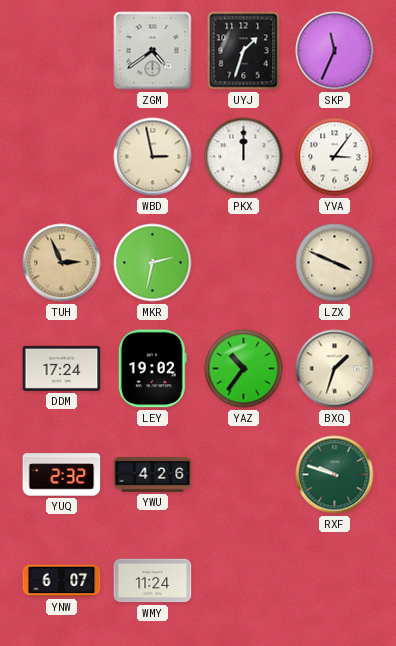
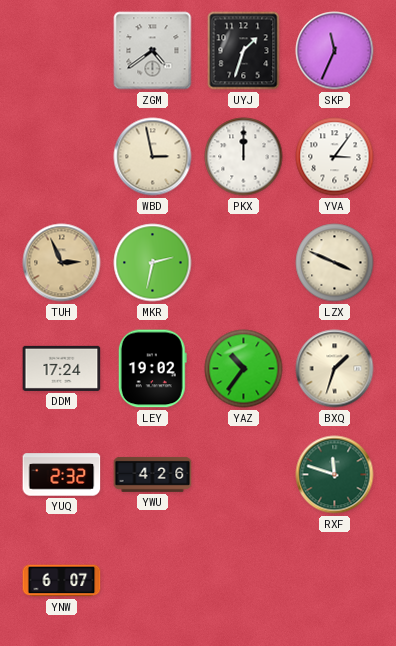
RXF: 9:48 -> 11:48
WMY: 11:24 -> none
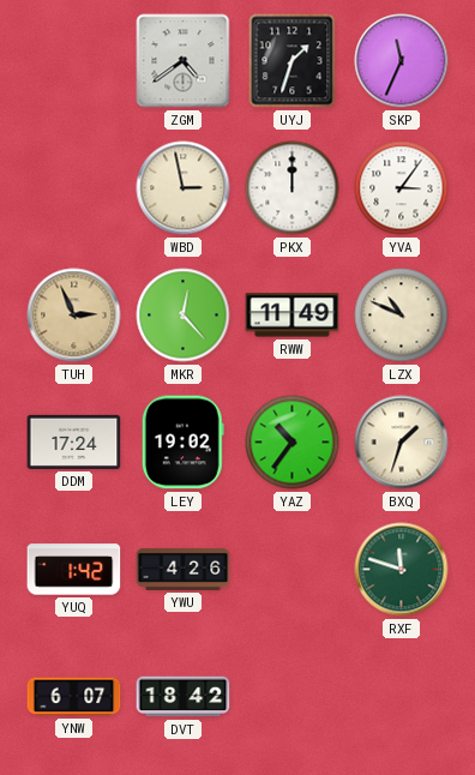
MKR: 2:32 -> 12:23
RWW: none -> 11:49
LZX: 3:49 -> 10:49
YUQ: 2:32 -> 1:42
DVT: none -> 18:42
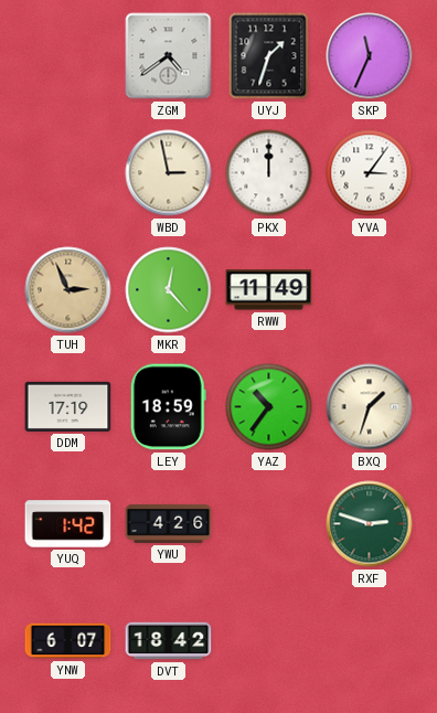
LZX: 10:49 -> none
DDM: 17:24 -> 17:19
LEY: 19:02 -> 18:59
RXF: 11:48 -> 2:48
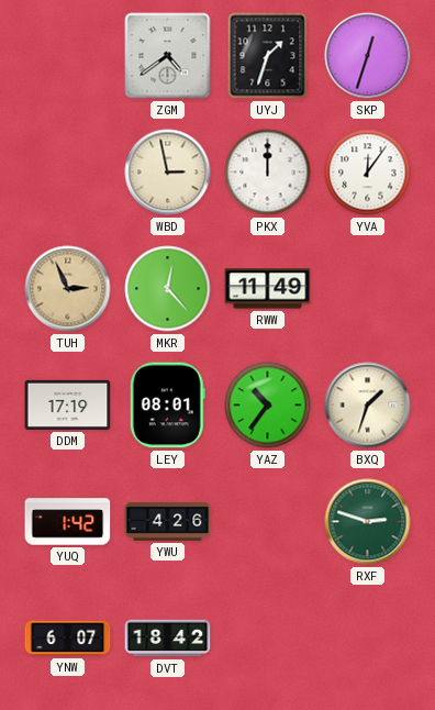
SKP: 11:34 -> 12:33
YVA: 3:06 -> 12:06
LEY: 18:59 -> 08:01
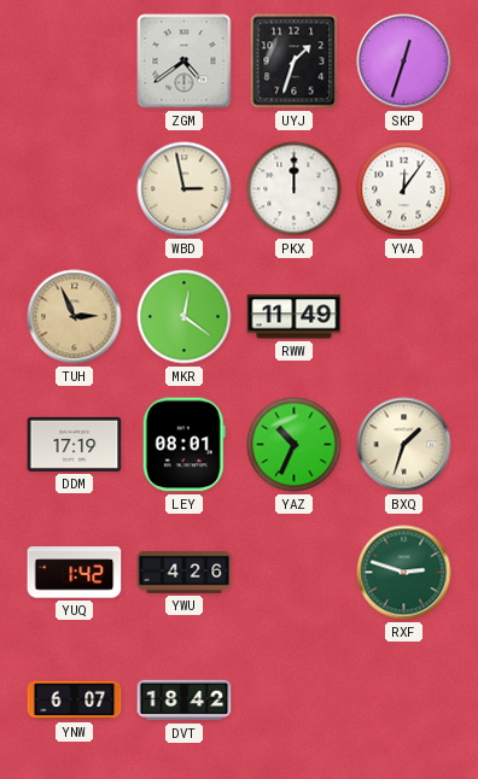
MKR: 12:23 -> 12:21
YAZ: 10:36 -> 10:34
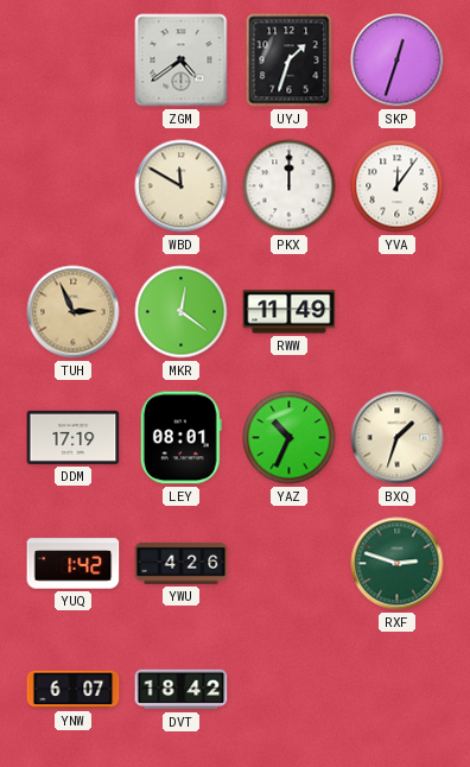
WBD: 2:58 -> 11:50
